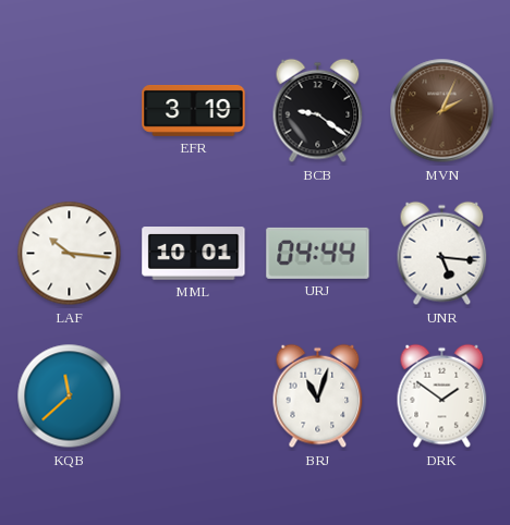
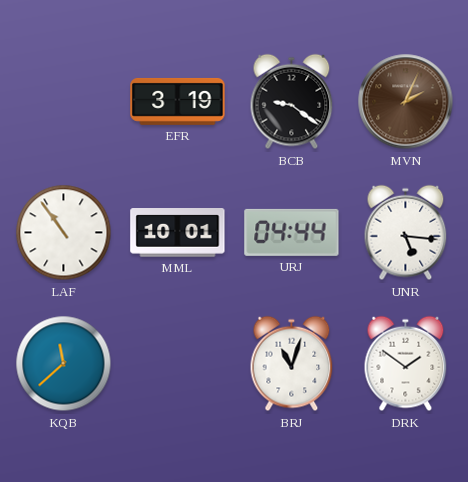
LAF: 10:16 -> 10:54
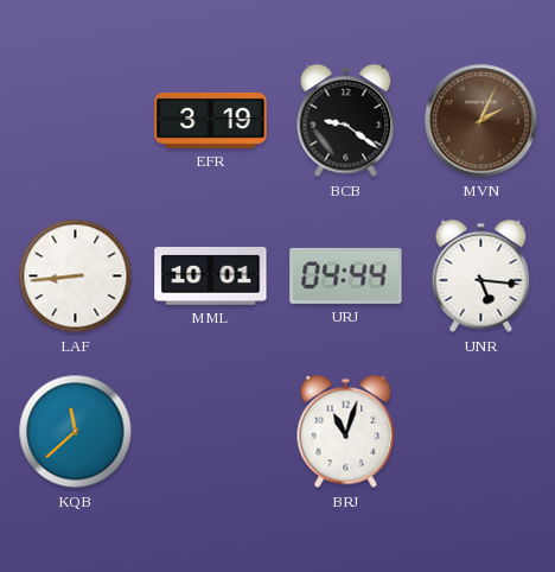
LAF: 10:54 -> 8:44
DRK: 1:51 -> none
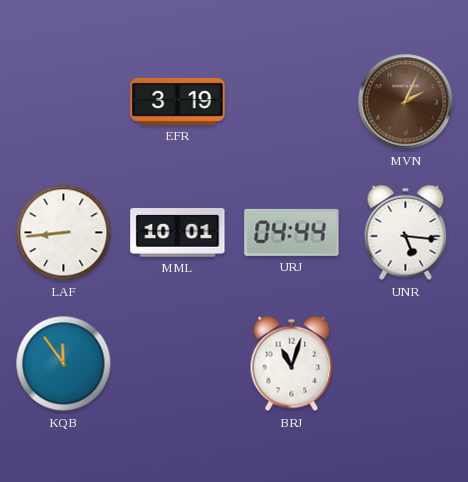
BCB: 9:21 -> none
KQB: 11:38 -> 11:54
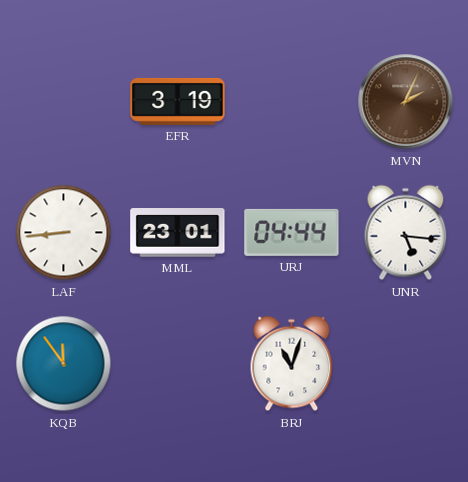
MML: 10:01 -> 23:01
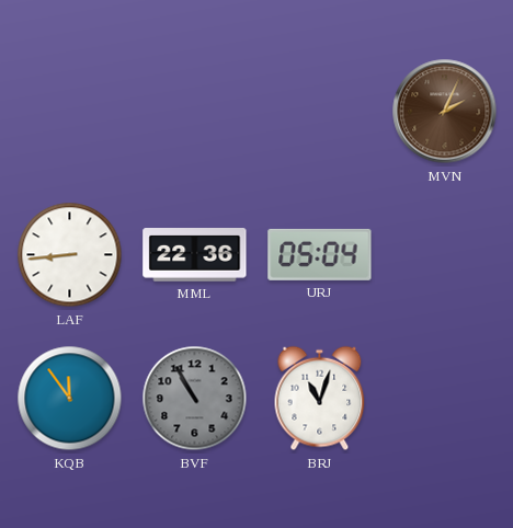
EFR: 3:19 -> none
MML: 23:01 -> 22:36
URJ: 04:44 -> 05:04
UNR: 5:16 -> none
BVF: none -> 10:55
